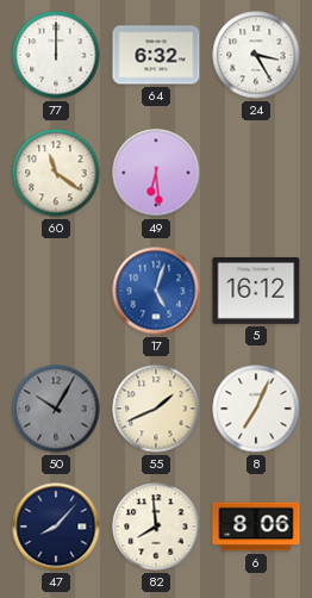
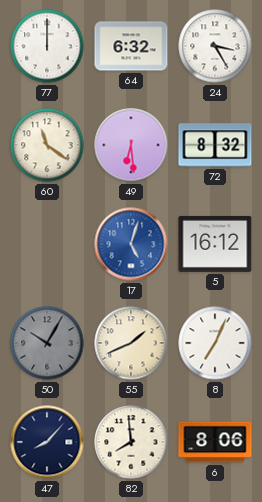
72: none -> 8:32
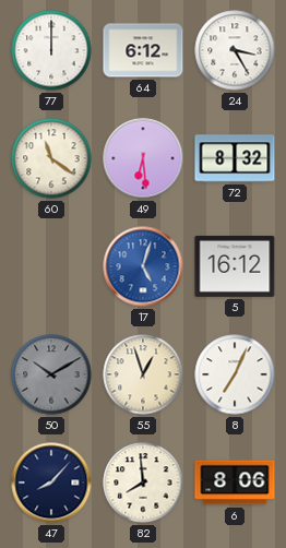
64: 6:32 -> 6:12
50: 10:05 -> 10:10
55: 1:41 -> 12:57
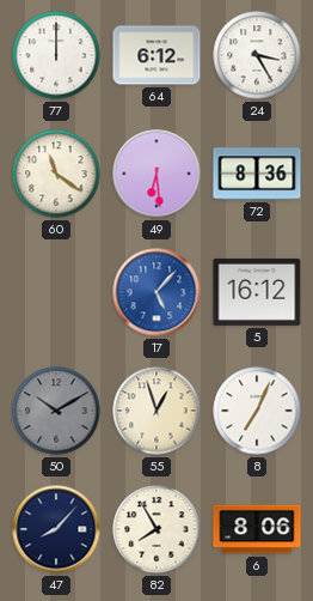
72: 8:32 -> 8:36
17: 5:03 -> 5:07
82: 7:59 -> 7:55
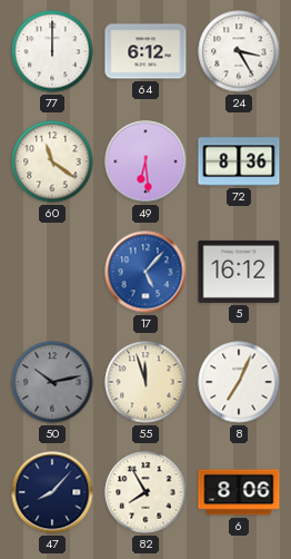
50: 10:10 -> 10:13
55: 12:57 -> 11:57
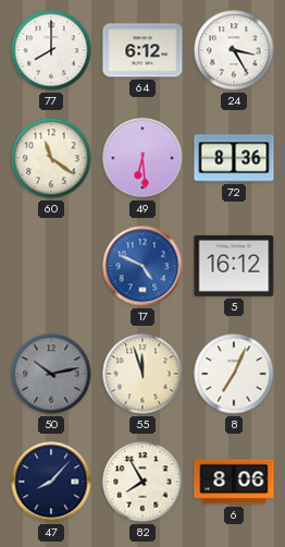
77: 12:00 -> 8:00
17: 5:07 -> 4:49
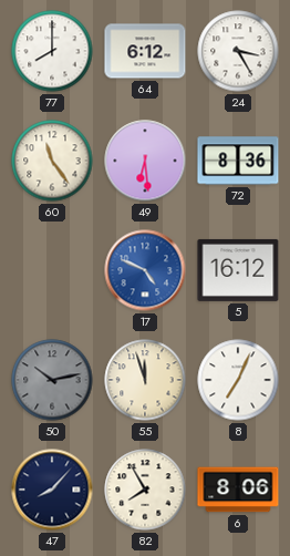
60: 11:21 -> 11:24
